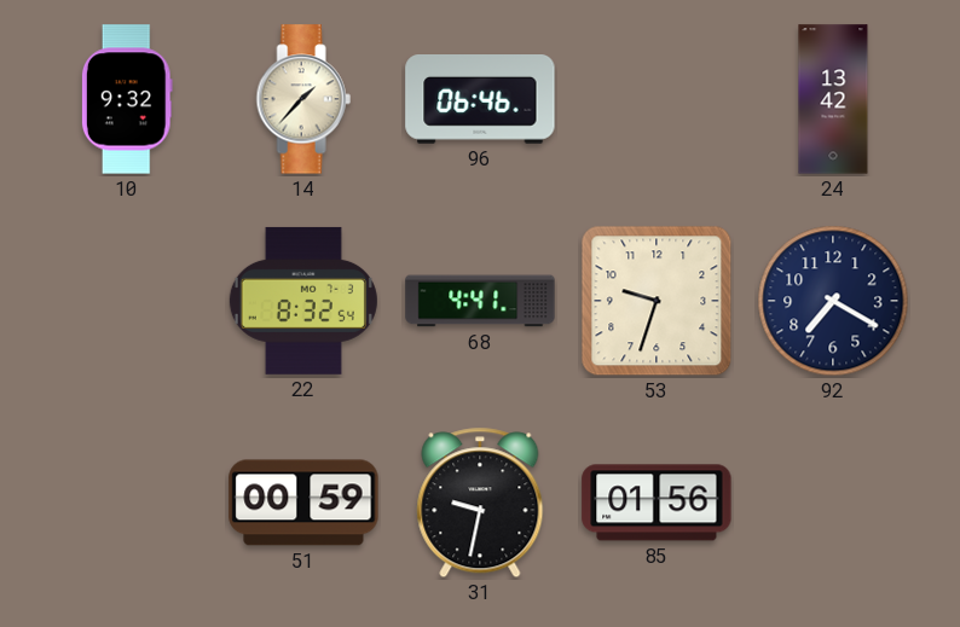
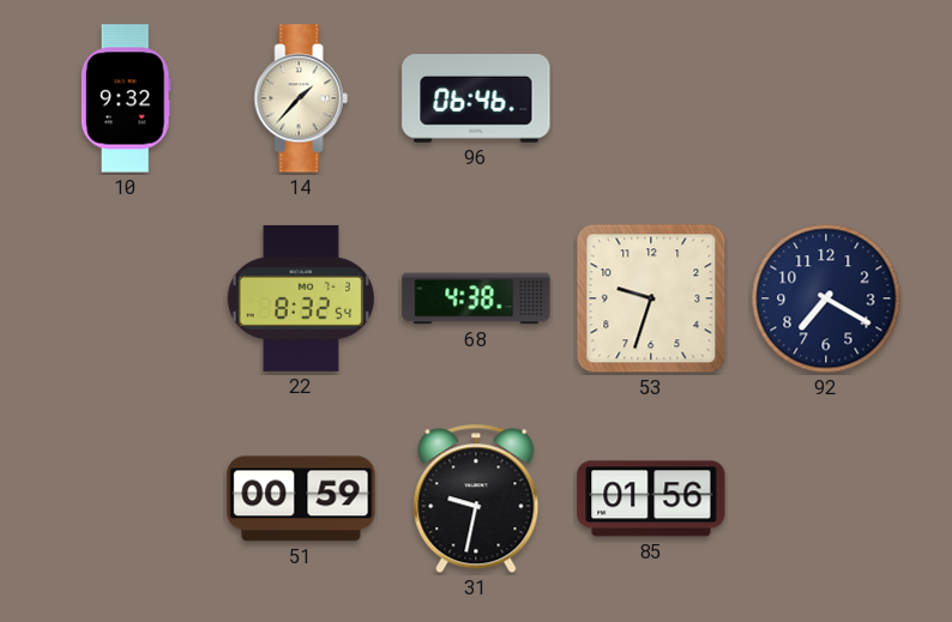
24: 13:42 -> none
68: 4:41 -> 4:38
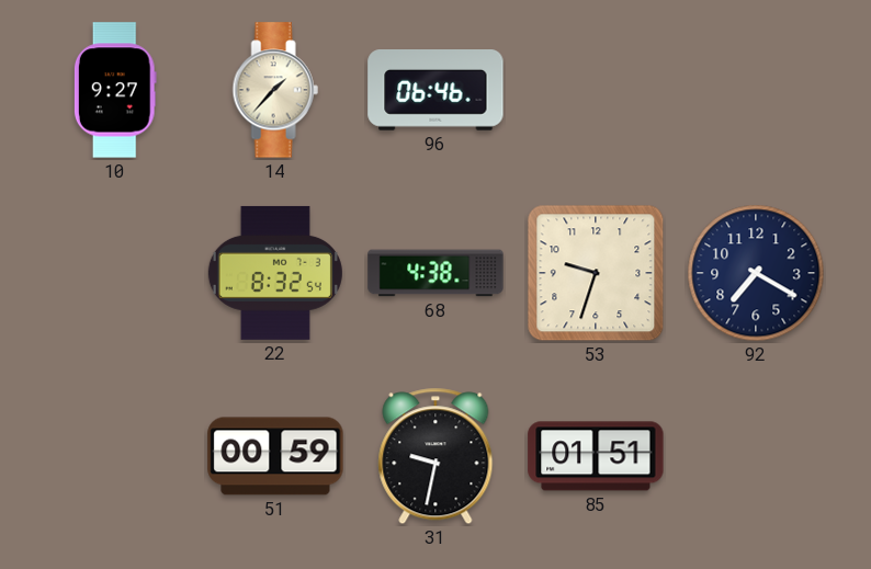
10: 9:32 -> 9:27
85: 01:56 -> 01:51
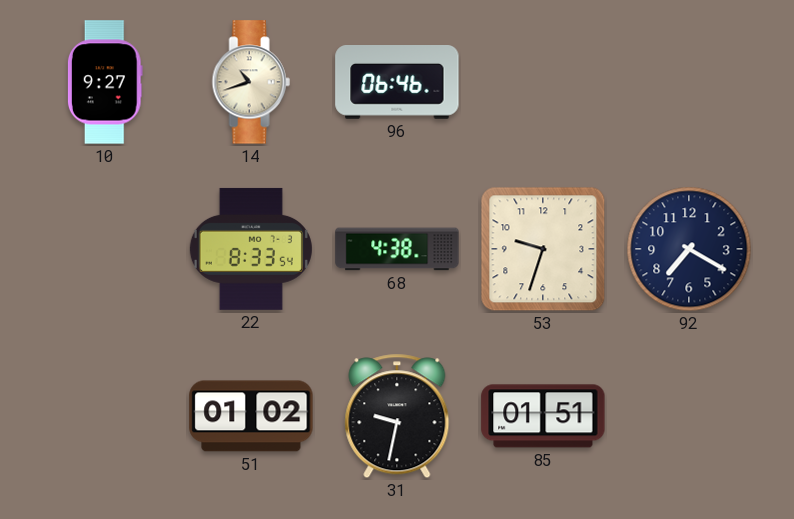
14: 1:37 -> 10:42
22: 8:32 -> 8:33
51: 00:59 -> 01:02
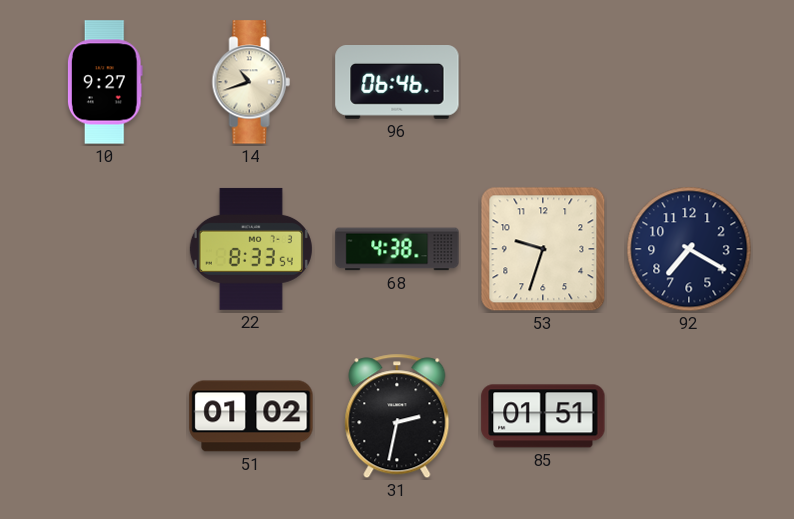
31: 9:32 -> 2:32
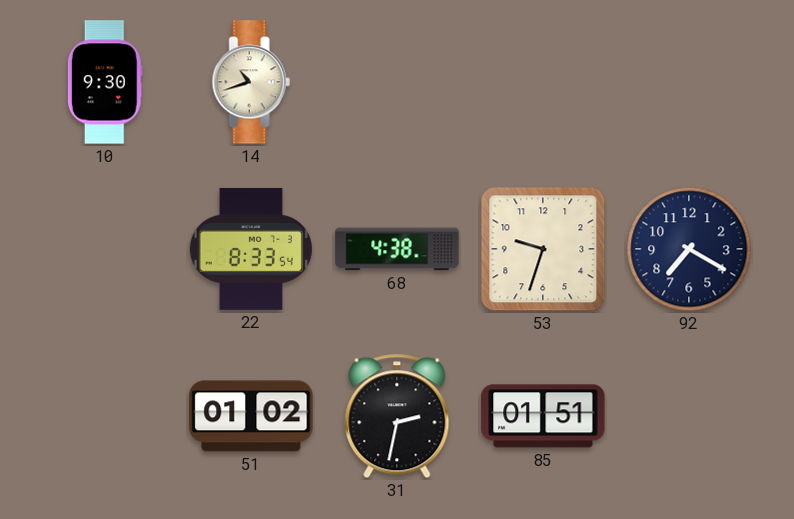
10: 9:27 -> 9:30
96: 06:46 -> none
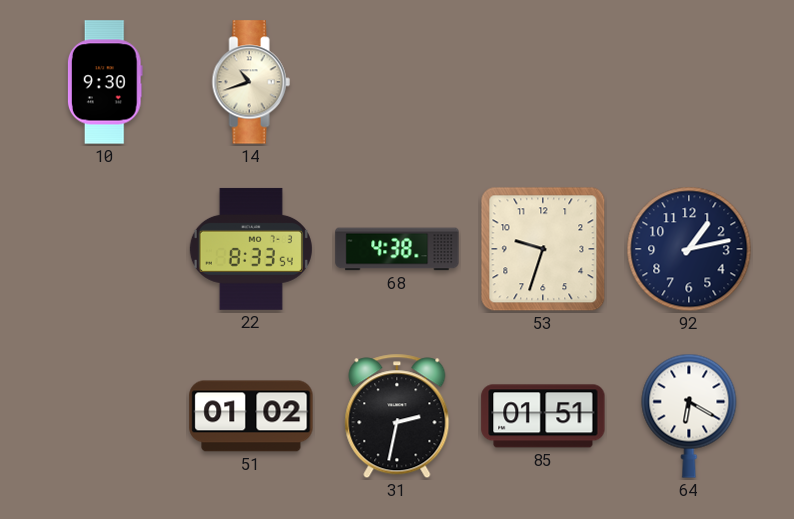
92: 7:20 -> 1:13
64: none -> 6:20
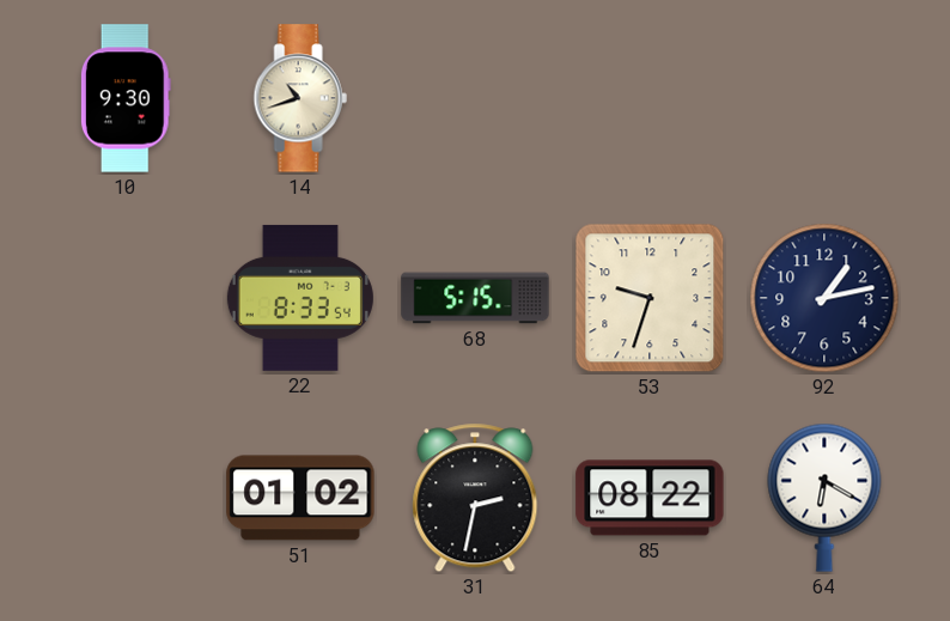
68: 4:38 -> 5:15
85: 01:51 -> 08:22
